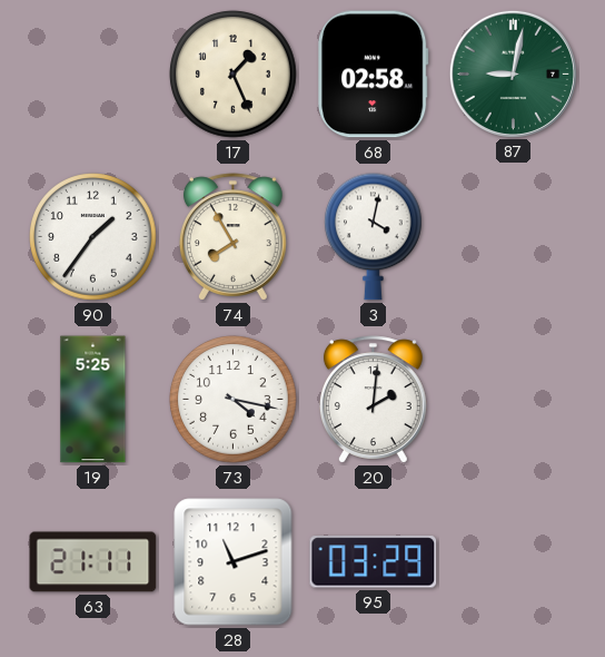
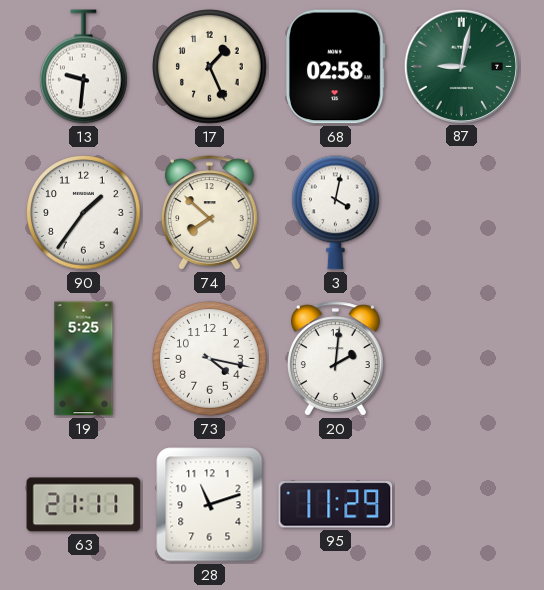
13: none -> 9:31
74: 7:55 -> 7:52
95: 03:29 -> 11:29
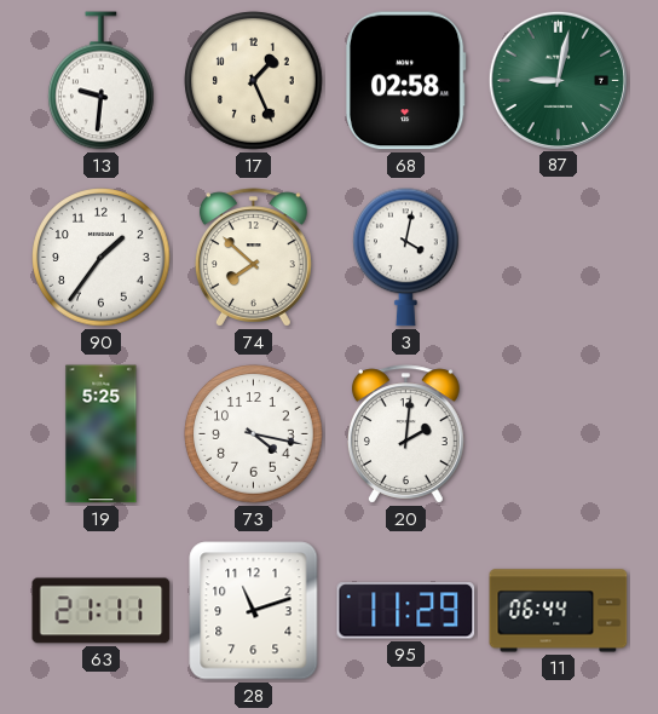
11: none -> 06:44
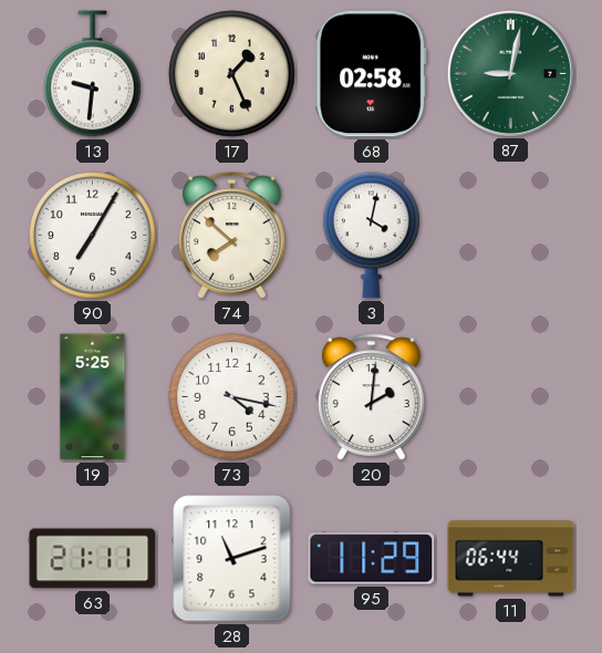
90: 1:36 -> 7:05
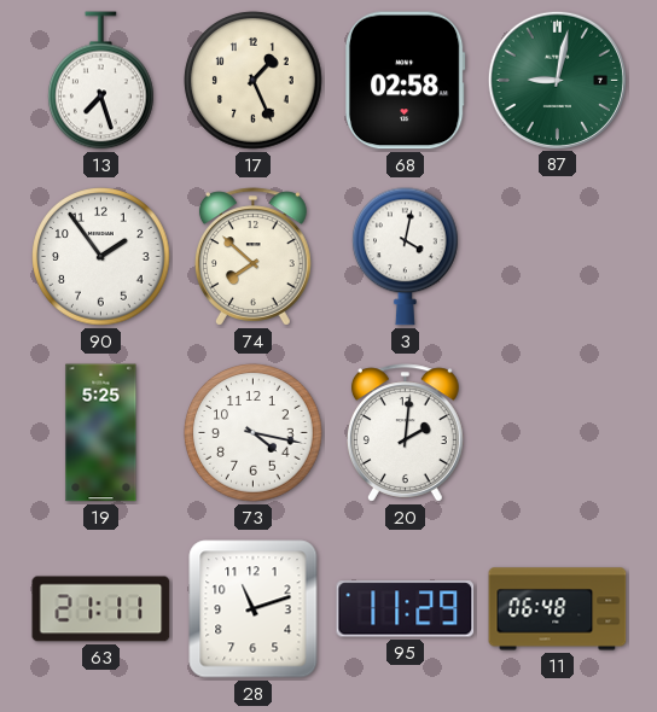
13: 9:31 -> 7:27
90: 7:05 -> 1:54
11: 06:44 -> 06:48
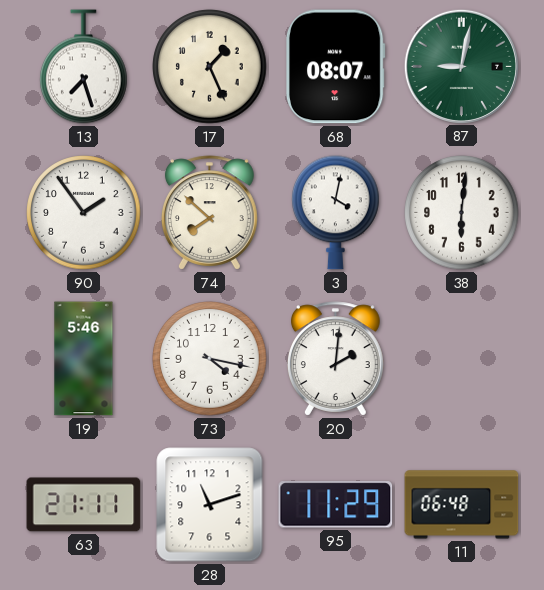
68: 02:58 -> 08:07
38: none -> 6:01
19: 5:25 -> 5:46
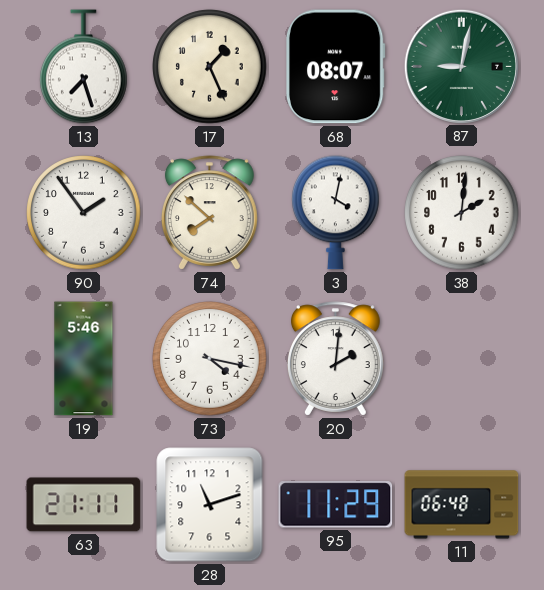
38: 6:01 -> 2:01
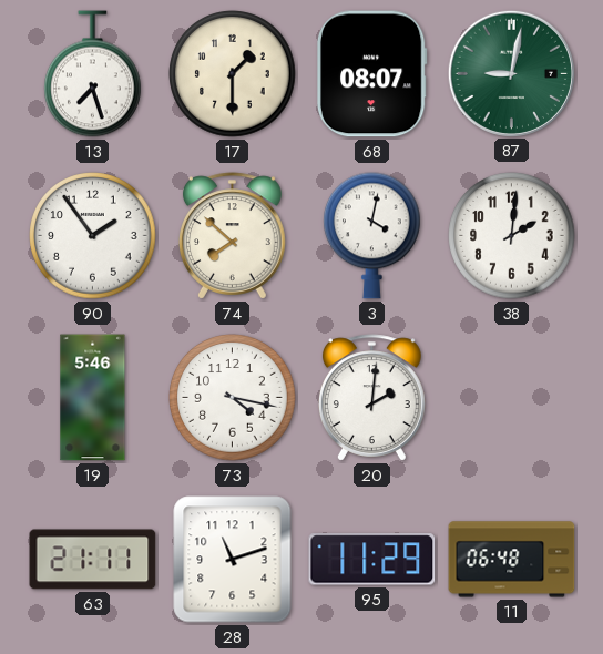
17: 1:26 -> 1:30
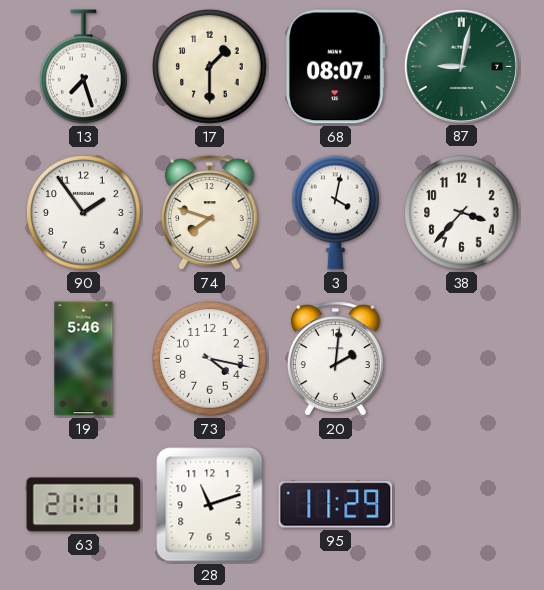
74: 7:52 -> 7:48
38: 2:01 -> 3:37
11: 06:48 -> none
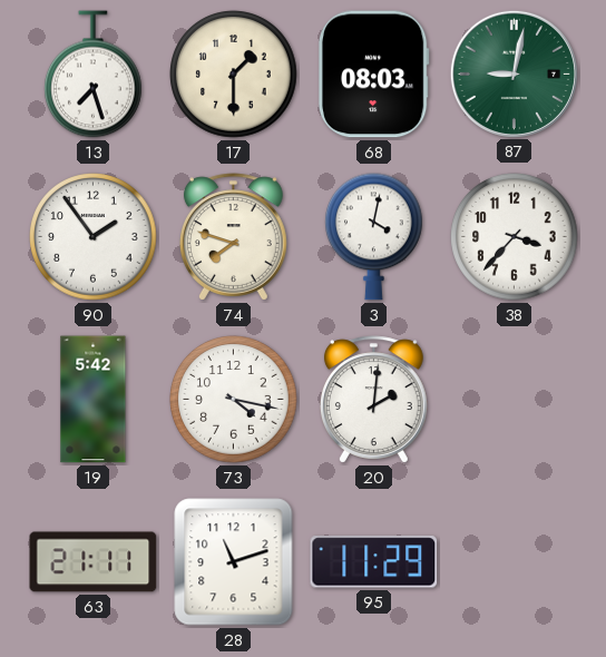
68: 08:07 -> 08:03
19: 5:46 -> 5:42
